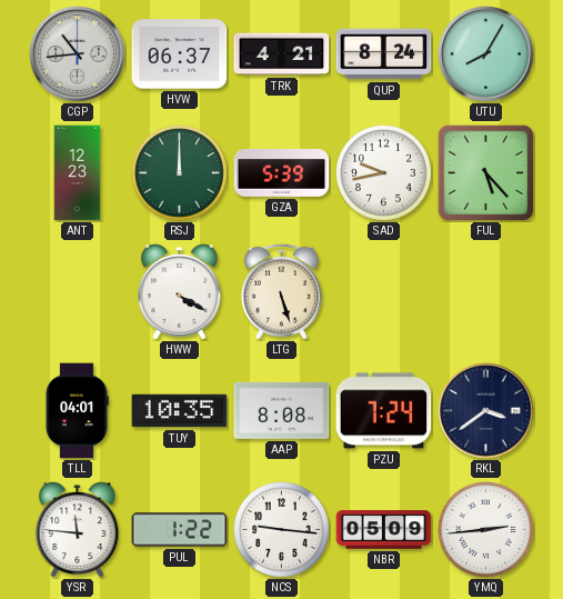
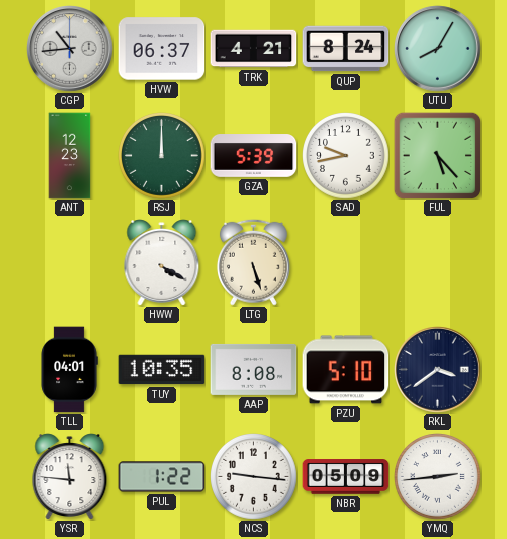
PZU: 7:24 -> 5:10
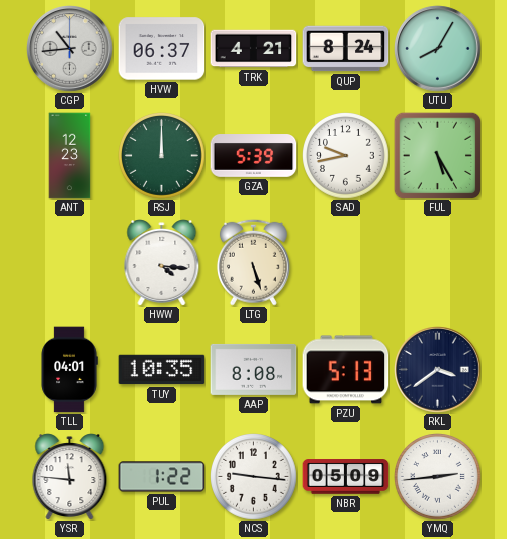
FUL: 5:23 -> 5:25
HWW: 4:20 -> 4:16
PZU: 5:10 -> 5:13
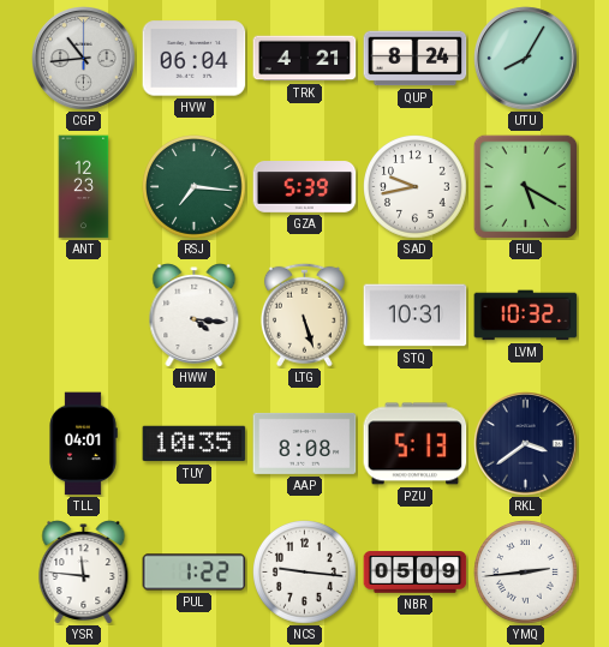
HVW: 06:37 -> 06:04
RSJ: 12:00 -> 7:16
FUL: 5:25 -> 5:20
STQ: none -> 10:31
LVM: none -> 10:32
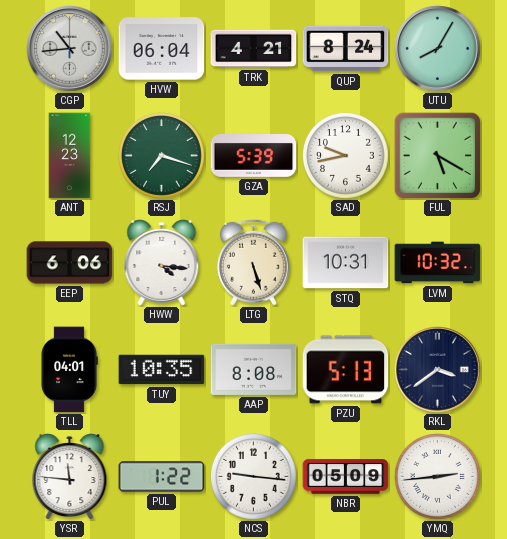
RSJ: 7:16 -> 7:18
EEP: none -> 6:06
